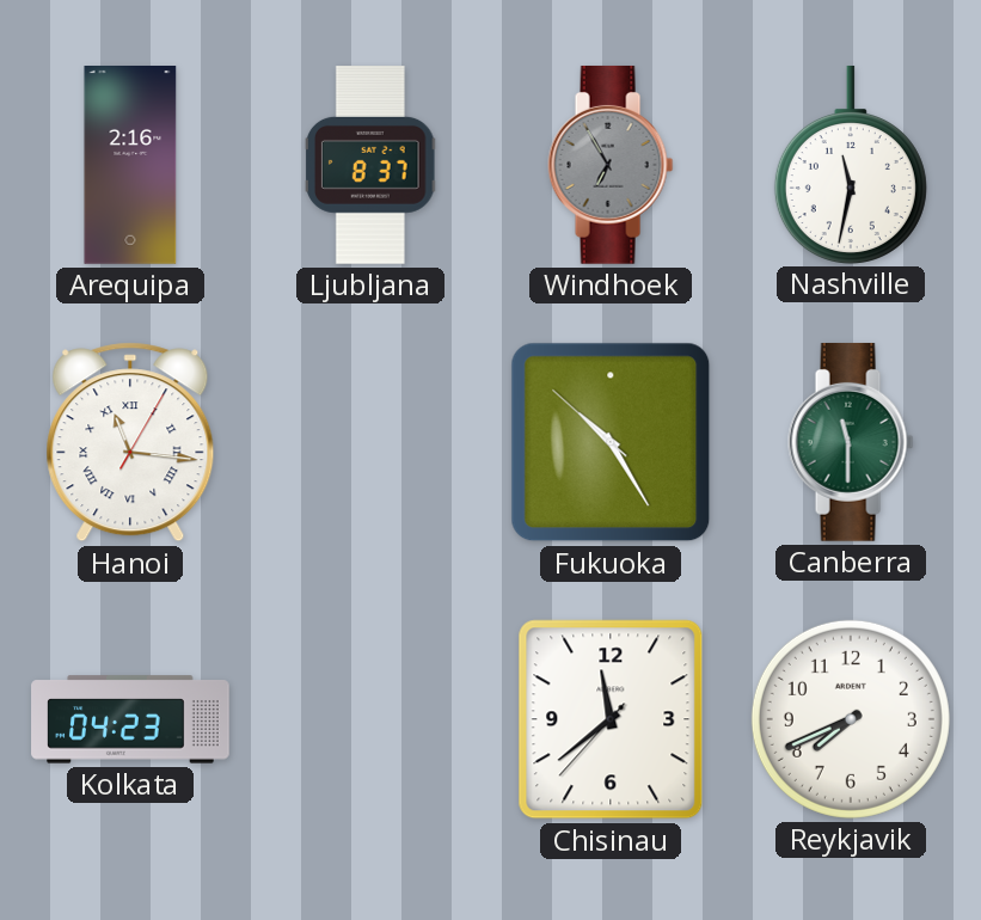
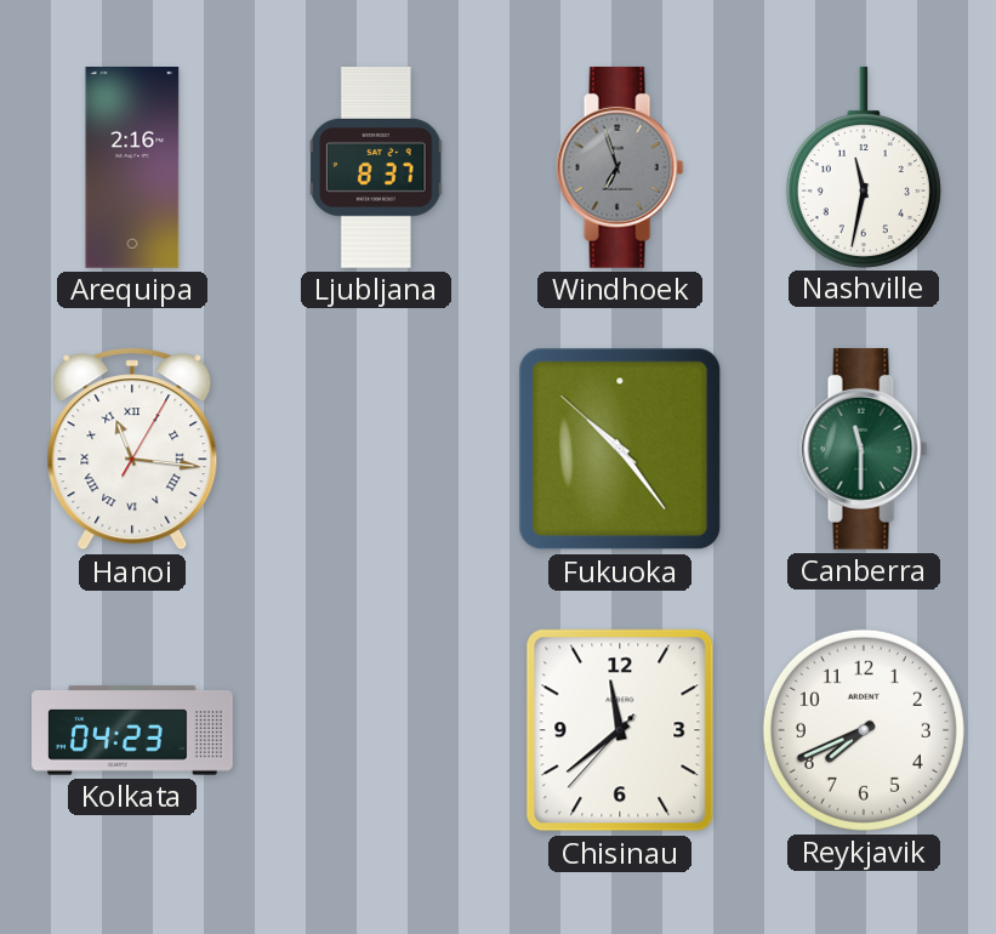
Windhoek: 6:55 -> 6:57
Fukuoka: 10:24 -> 10:23
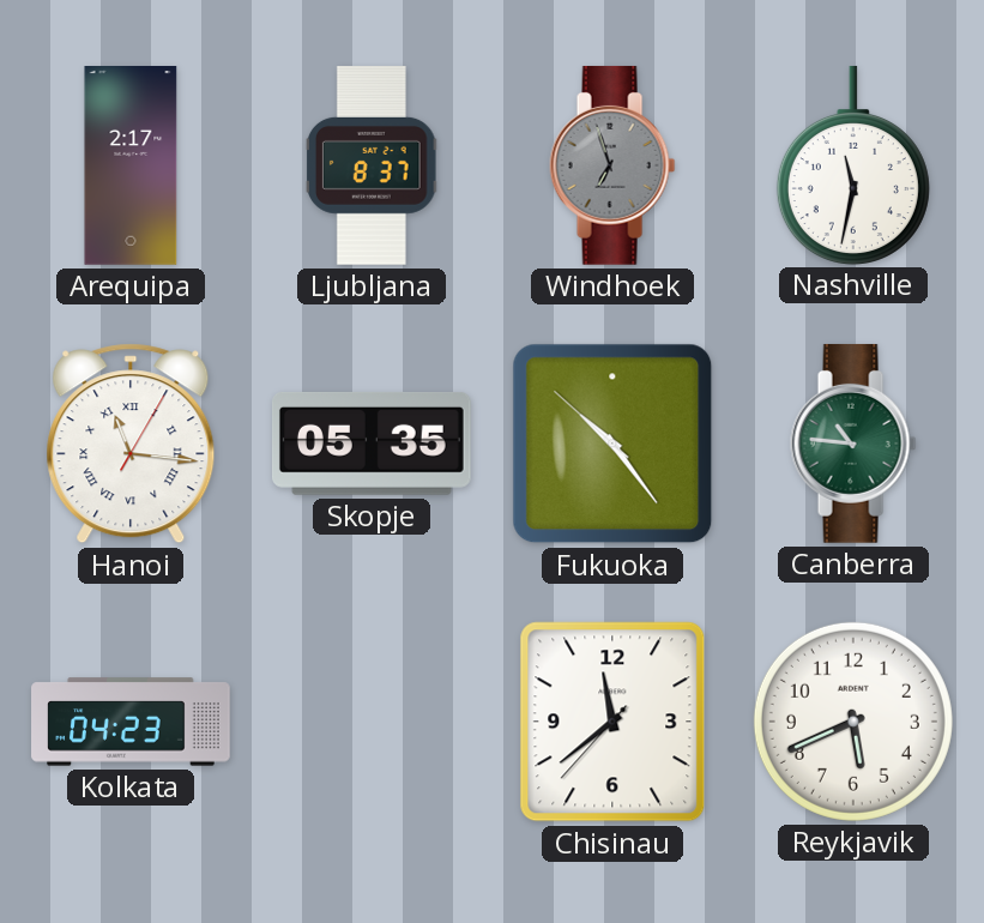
Arequipa: 2:16 -> 2:17
Skopje: none -> 05:35
Canberra: 11:30 -> 10:46
Reykjavik: 7:41 -> 5:41
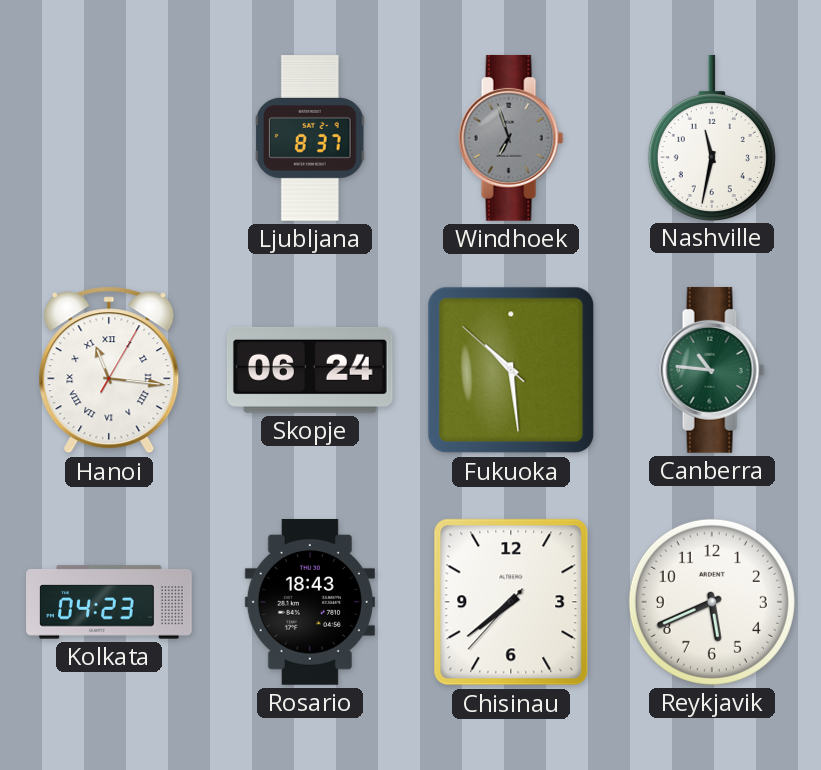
Arequipa: 2:17 -> none
Skopje: 05:35 -> 06:24
Fukuoka: 10:23 -> 10:28
Rosario: none -> 18:43
Chisinau: 11:38 -> 7:38
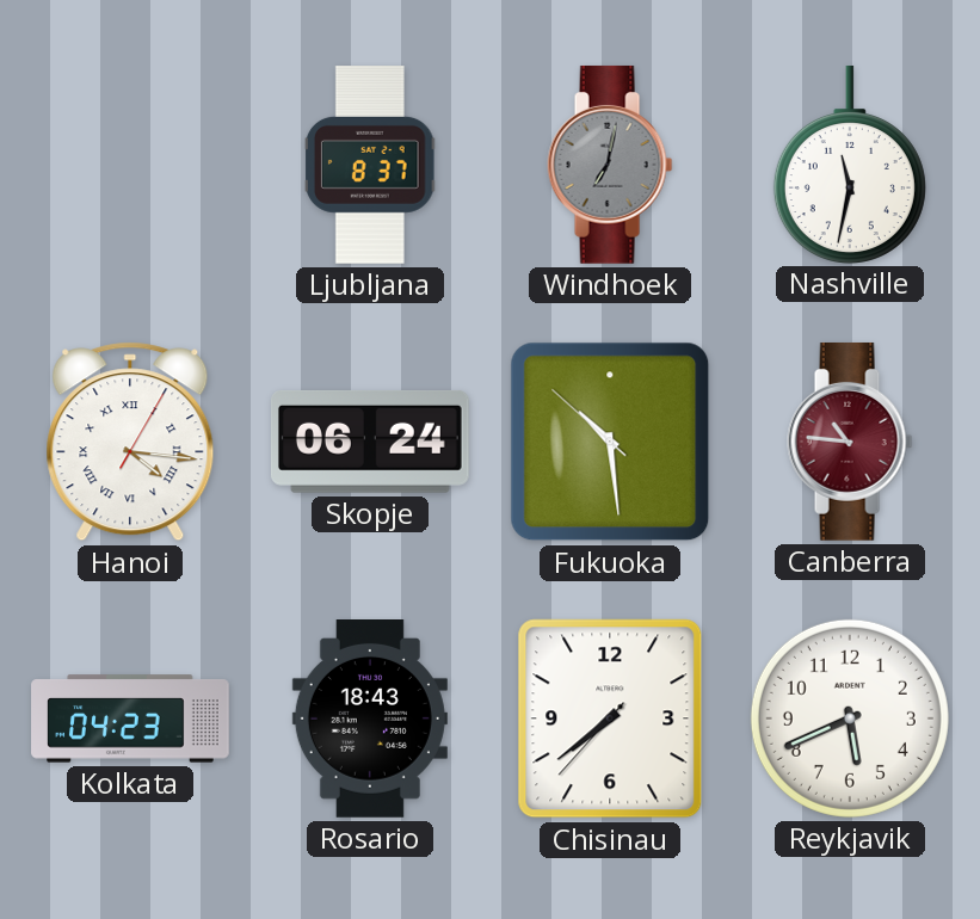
Windhoek: 6:57 -> 7:02
Hanoi: 11:16 -> 4:16
Canberra dial: green -> burgundy
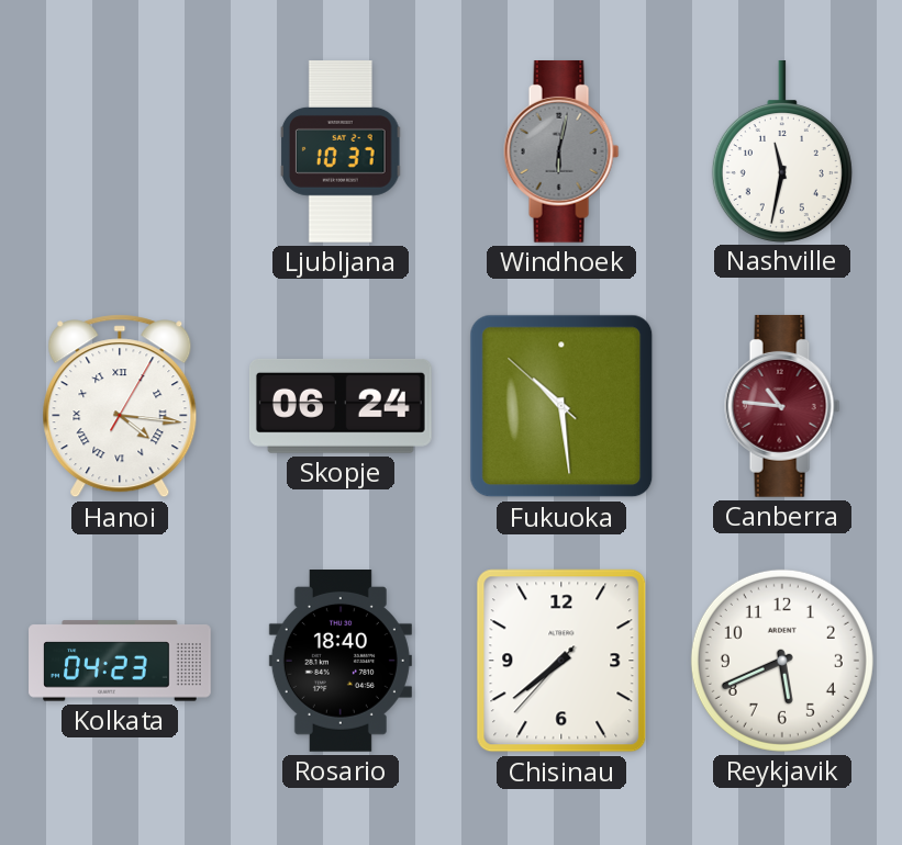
Ljubljana: 8:37 -> 10:37
Windhoek: 7:02 -> 6:02
Rosario: 18:43 -> 18:40
